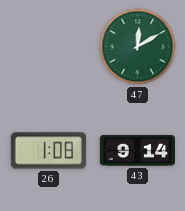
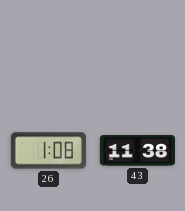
47: 12:10 -> none
43: 9:14 -> 11:38
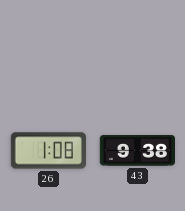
43: 11:38 -> 9:38
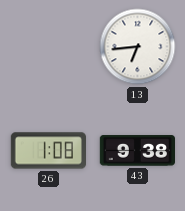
13: none -> 6:44
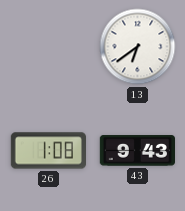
13: 6:44 -> 6:39
43: 9:38 -> 9:43
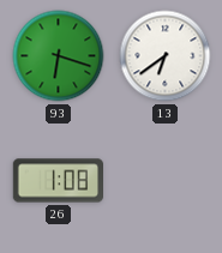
93: none -> 6:18
43: 9:43 -> none
